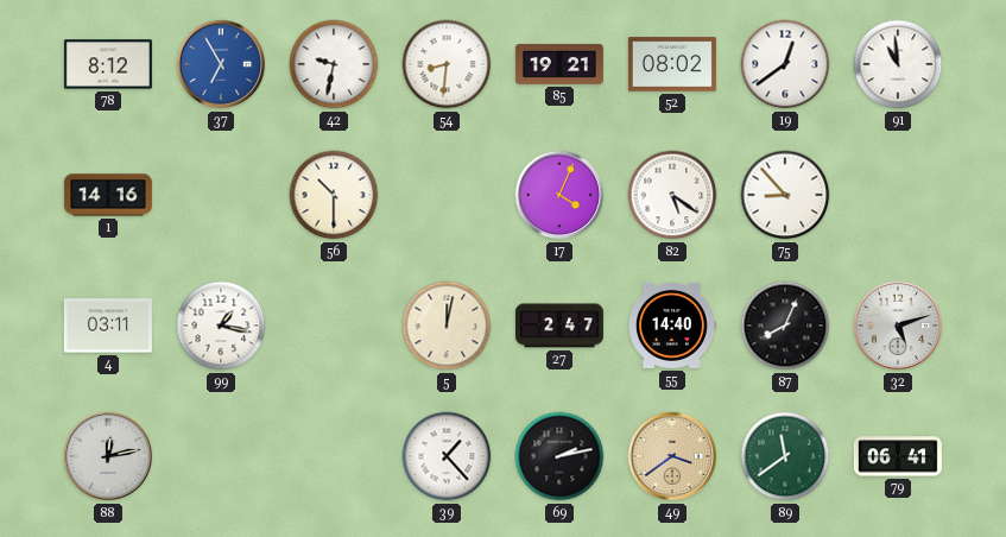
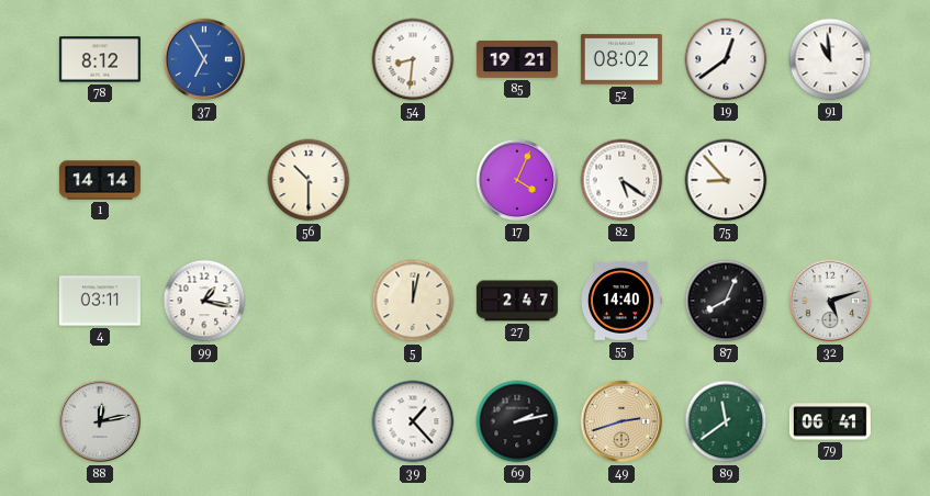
42: 9:32 -> none
1: 14:16 -> 14:14
49: 3:39 -> 2:42
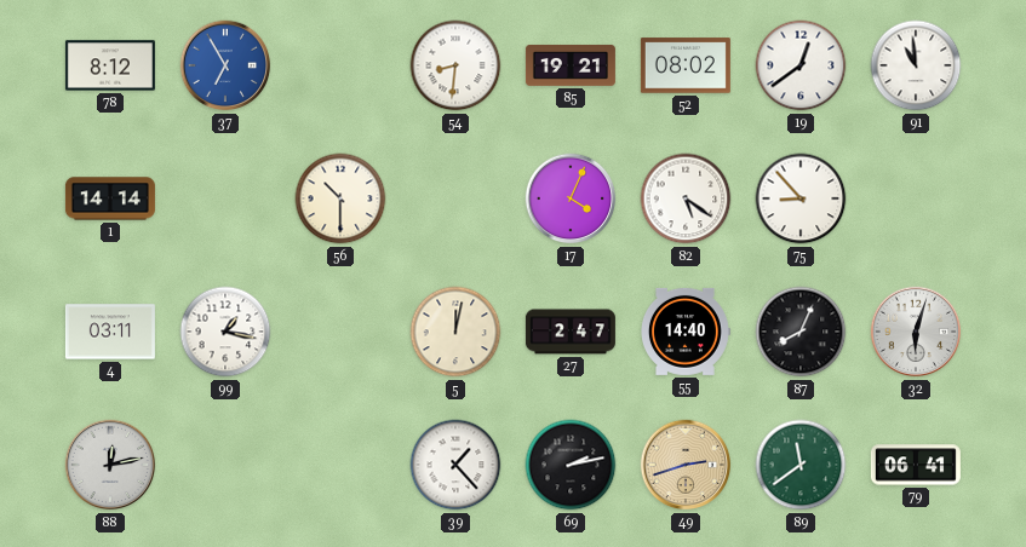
32: 5:12 -> 6:03
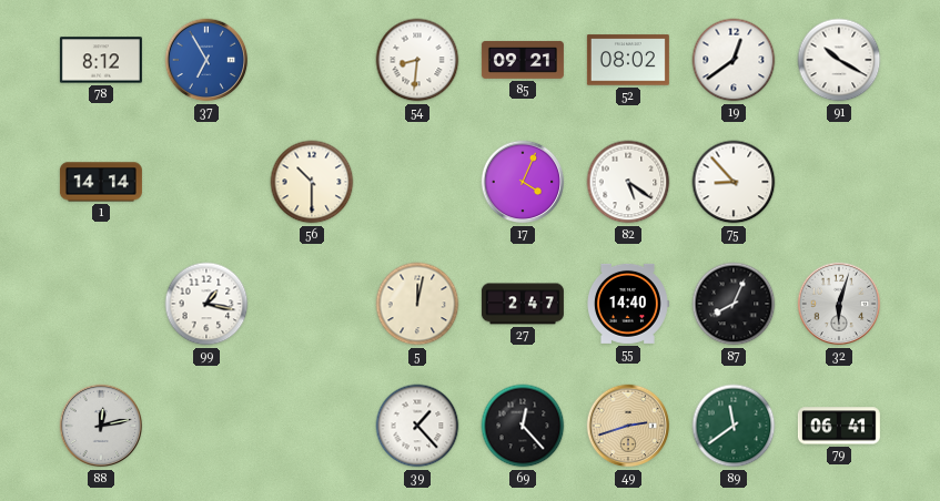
85: 19:21 -> 09:21
91: 10:59 -> 10:20
4: 03:11 -> none
69: 2:13 -> 12:23
